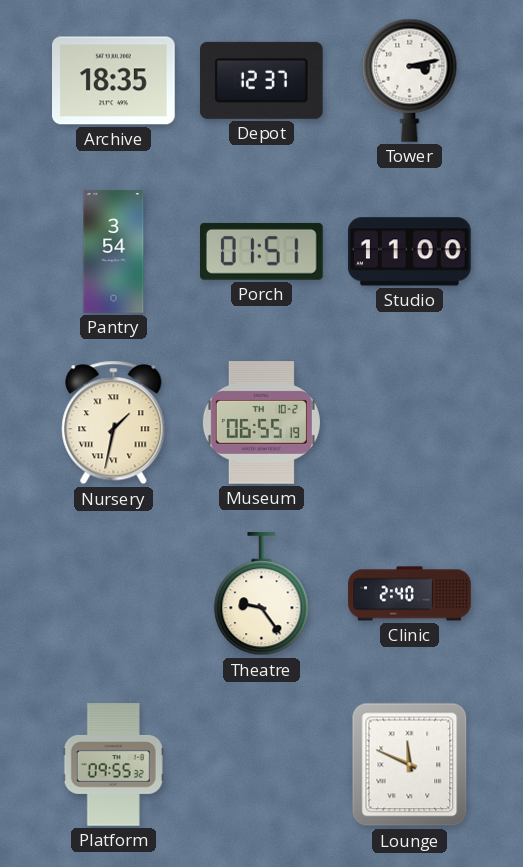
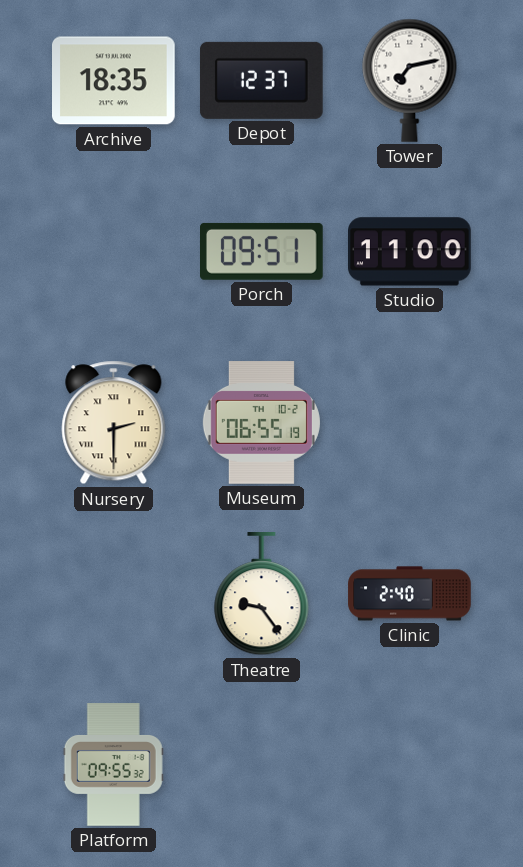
Tower: 3:13 -> 7:13
Pantry: 3:54 -> none
Porch: 01:51 -> 09:51
Nursery: 1:32 -> 2:30
Lounge: 11:49 -> none
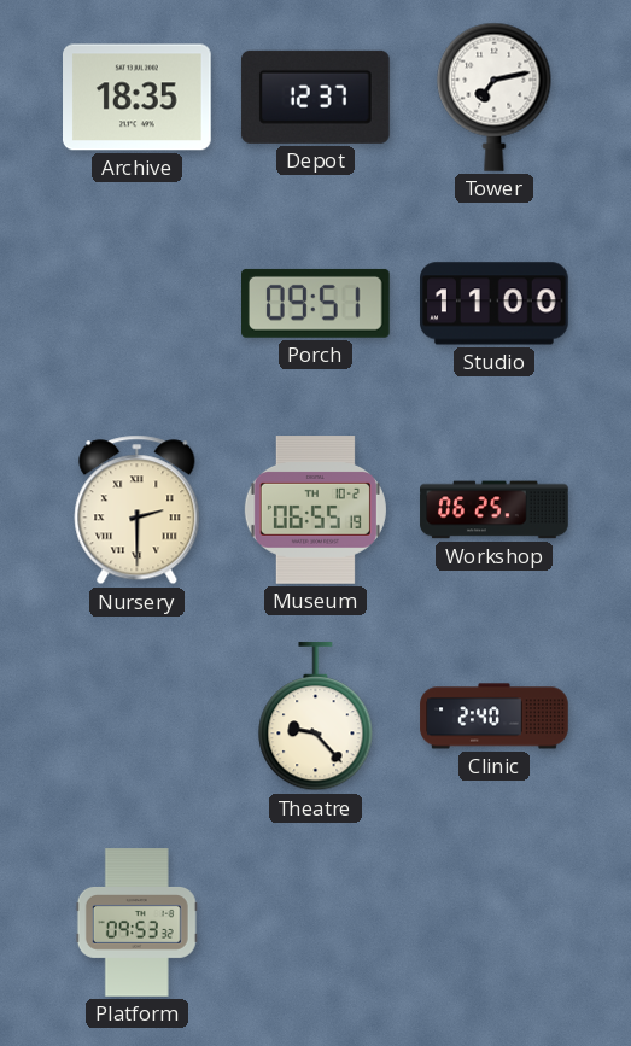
Workshop: none -> 06:25
Theatre: 9:24 -> 9:23
Platform: 09:55 -> 09:53
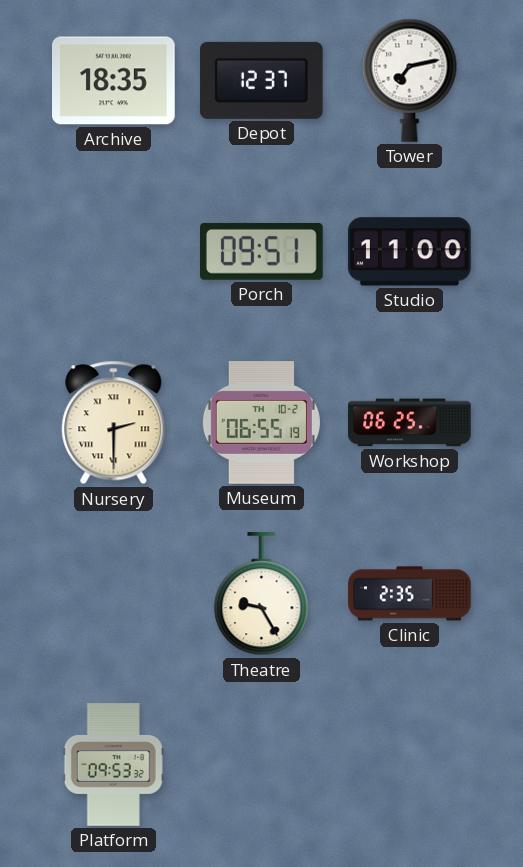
Theatre: 9:23 -> 9:25
Clinic: 2:40 -> 2:35
